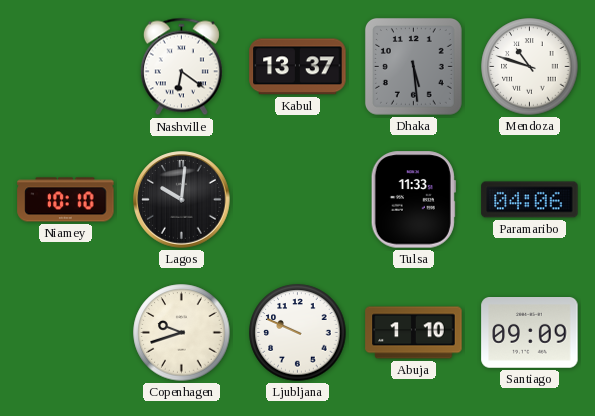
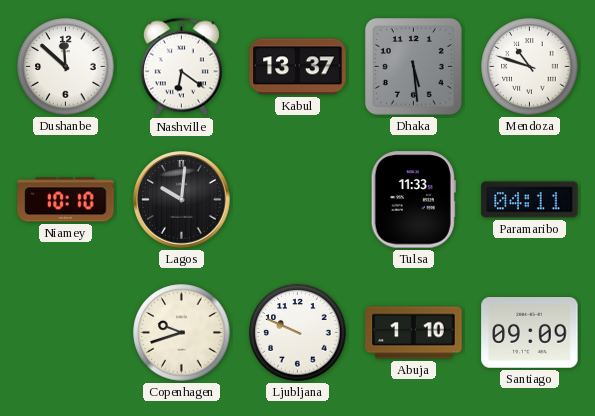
Dushanbe: none -> 11:52
Paramaribo: 04:06 -> 04:11
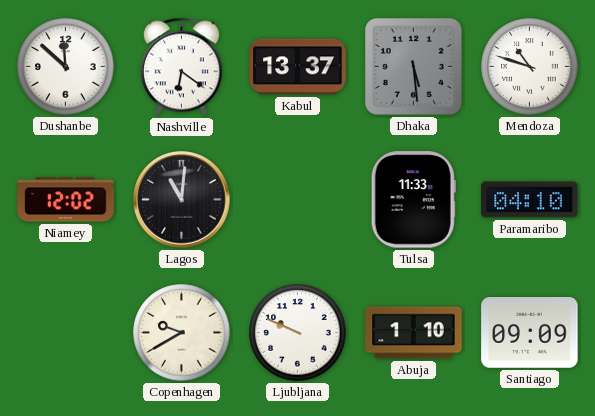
Niamey: 10:10 -> 12:02
Lagos: 10:01 -> 11:01
Paramaribo: 04:11 -> 04:10
Copenhagen: 9:42 -> 9:40
